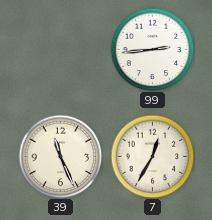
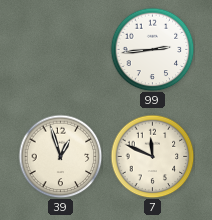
39: 11:26 -> 12:57
7: 12:35 -> 11:49
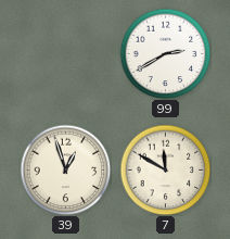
99: 2:44 -> 2:40
7: 11:49 -> 11:50
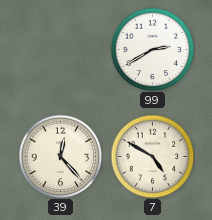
39: 12:57 -> 12:23
7: 11:50 -> 4:50
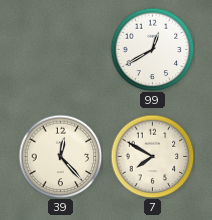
99: 2:40 -> 12:40
7: 4:50 -> 7:50
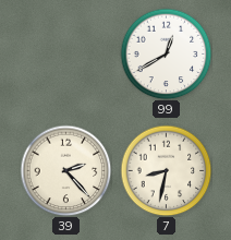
39: 12:23 -> 2:23
7: 7:50 -> 8:32
